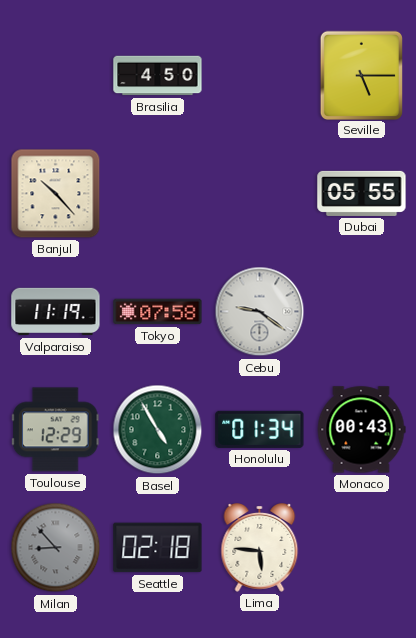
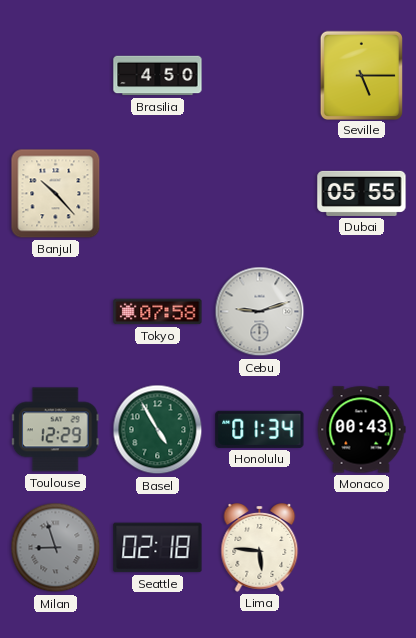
Valparaiso: 11:19 -> none
Cebu: 9:21 -> 9:12
Milan: 8:53 -> 8:57
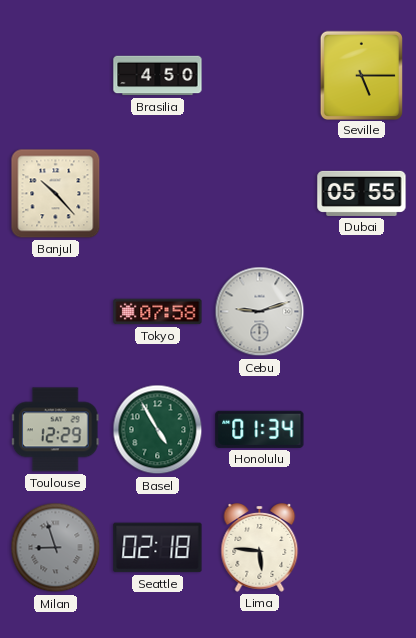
Monaco: 00:43 -> none
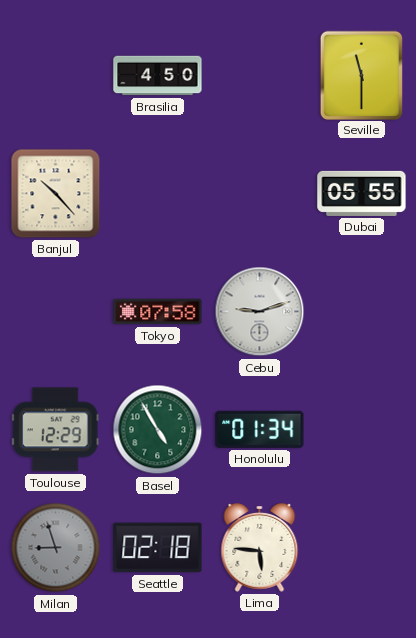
Seville: 5:15 -> 11:30
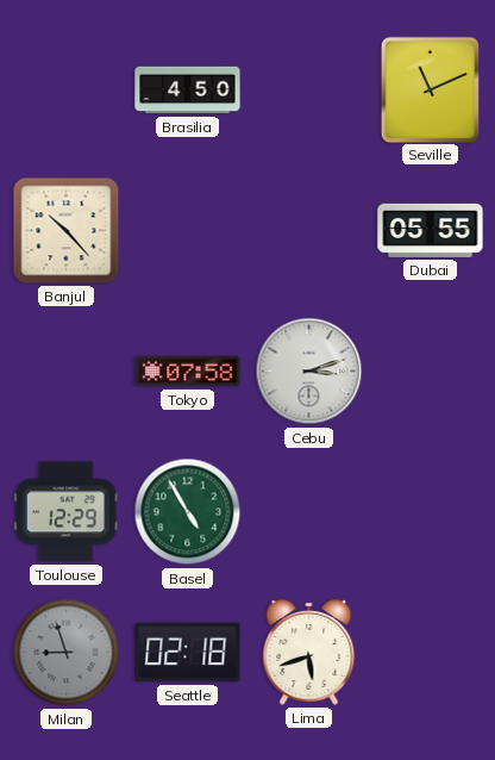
Seville: 11:30 -> 11:11
Cebu: 9:12 -> 3:12
Honolulu: 01:34 -> none
Lima: 5:46 -> 5:42
